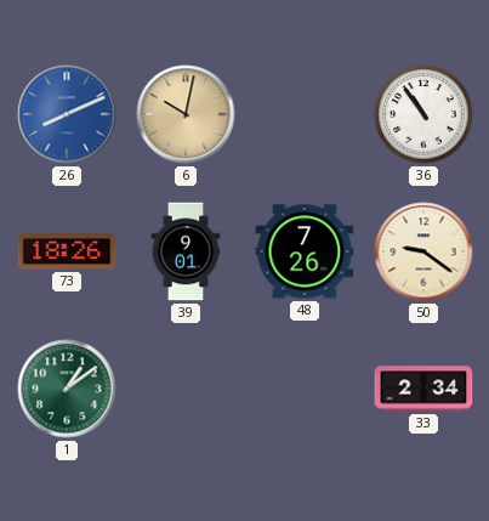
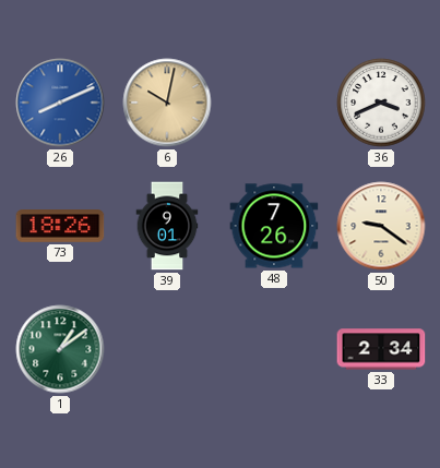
36: 10:54 -> 3:41
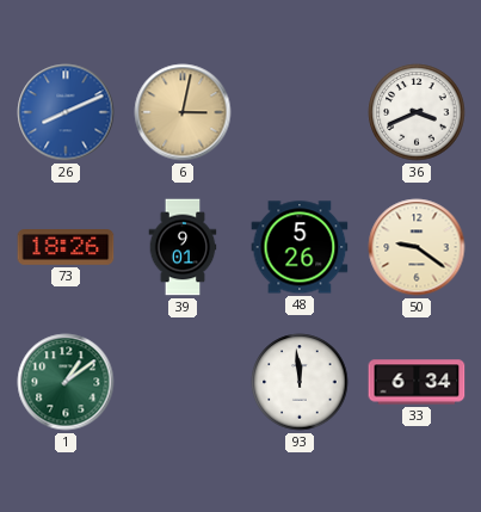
6: 10:02 -> 3:02
48: 7:26 -> 5:26
93: none -> 11:59
33: 2:34 -> 6:34
